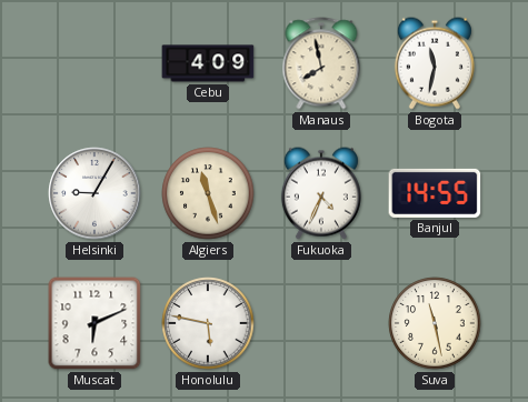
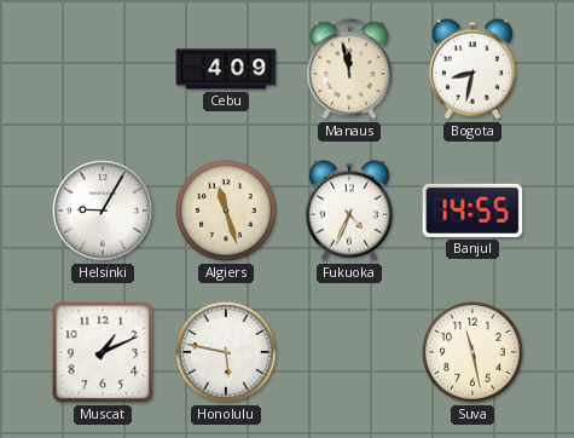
Manaus: 7:58 -> 11:58
Bogota: 11:32 -> 8:32
Muscat: 6:11 -> 1:11
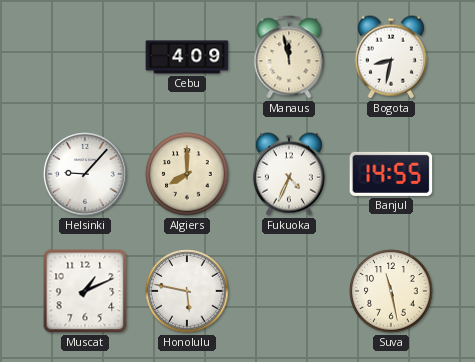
Helsinki: 9:05 -> 9:07
Algiers: 11:27 -> 8:00
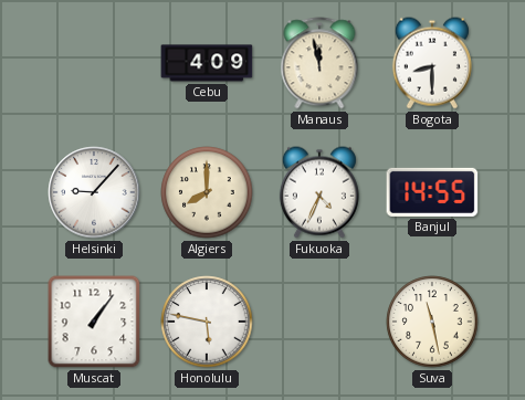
Bogota: 8:32 -> 8:30
Muscat: 1:11 -> 1:06
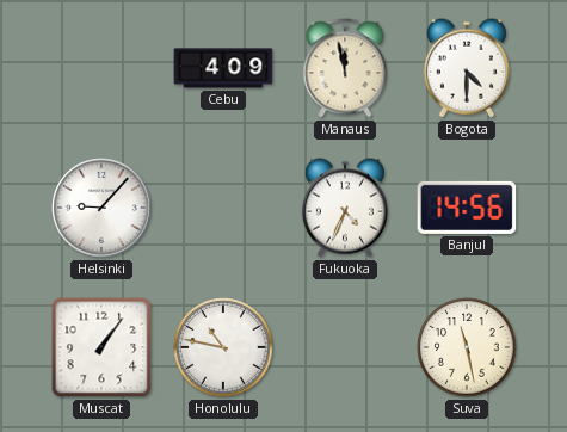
Bogota: 8:30 -> 4:30
Algiers: 8:00 -> none
Banjul: 14:55 -> 14:56
Honolulu: 5:47 -> 10:47
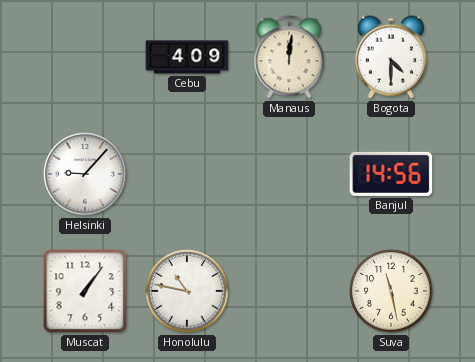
Manaus: 11:58 -> 12:01
Fukuoka: 4:34 -> none
